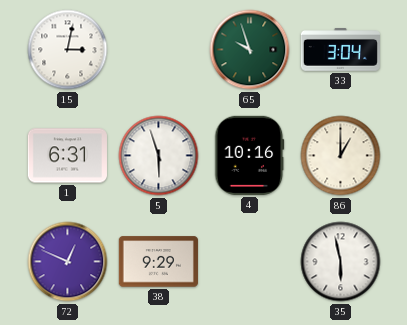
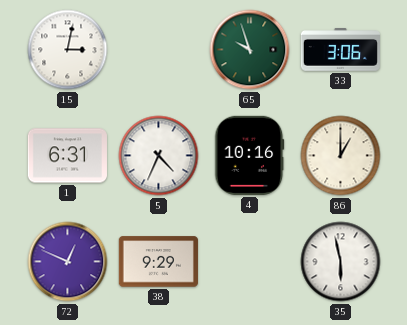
33: 3:04 -> 3:06
5: 5:57 -> 4:34
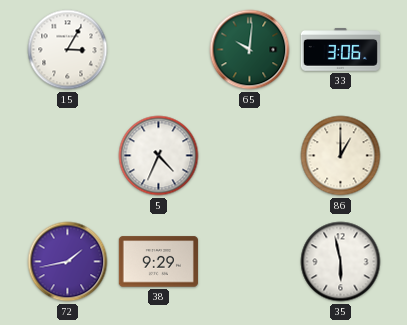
15: 3:02 -> 3:05
65: 9:57 -> 10:01
1: 6:31 -> none
4: 10:16 -> none
72: 12:49 -> 1:43
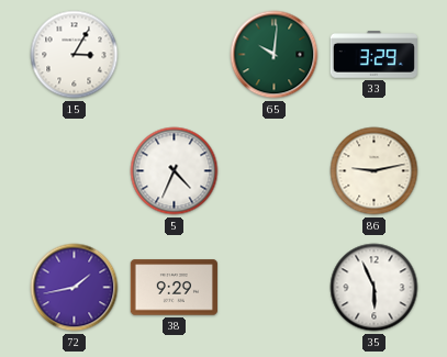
33: 3:06 -> 3:29
86: 1:00 -> 9:13
35: 5:58 -> 5:56
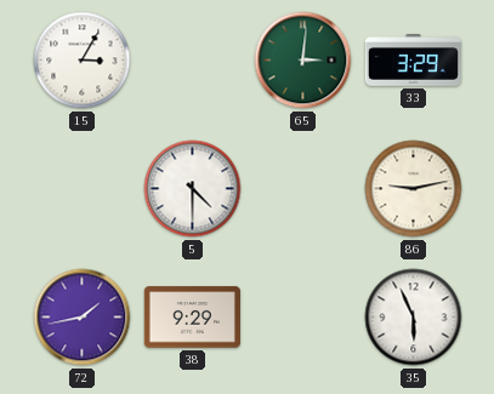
65: 10:01 -> 3:01
5: 4:34 -> 4:30
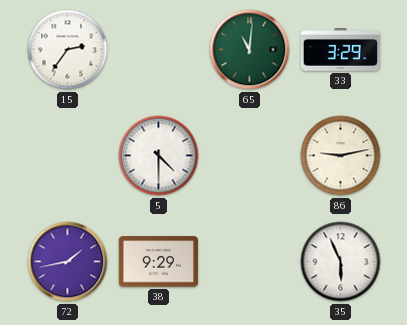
15: 3:05 -> 2:36
65: 3:01 -> 11:01
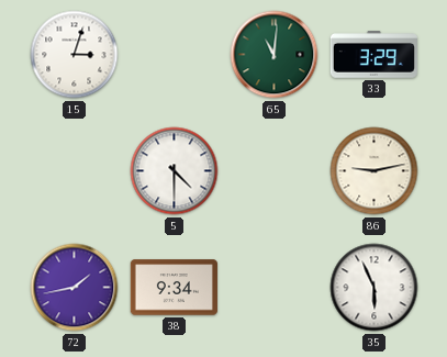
15: 2:36 -> 3:03
38: 9:29 -> 9:34
